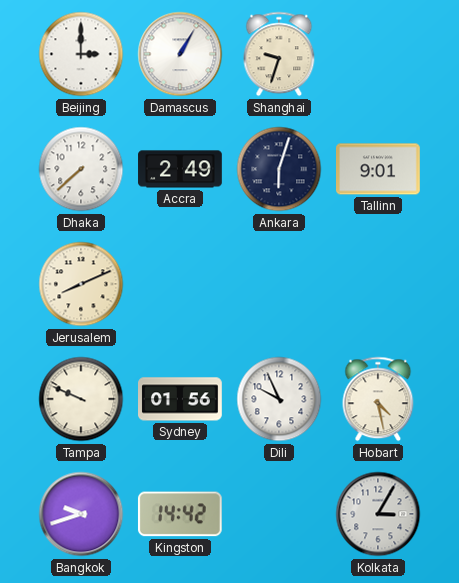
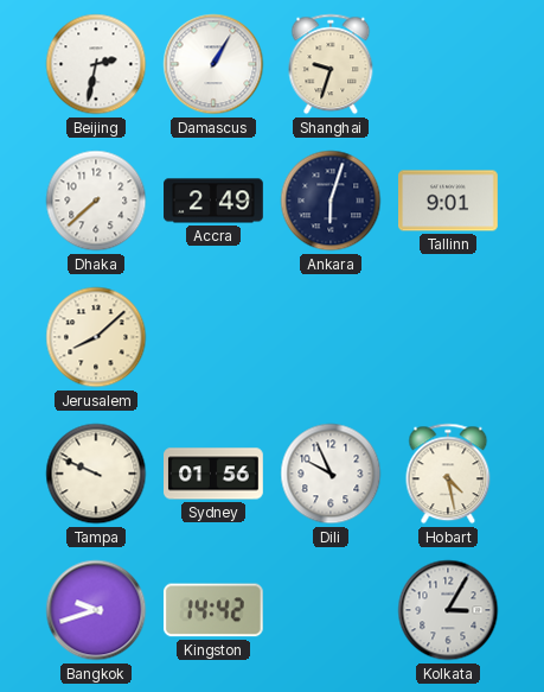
Beijing: 3:00 -> 2:32
Jerusalem: 8:11 -> 8:08
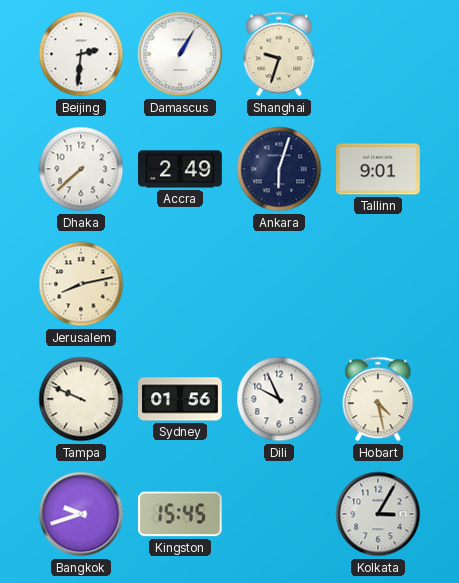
Beijing: 2:32 -> 2:31
Jerusalem: 8:08 -> 8:13
Kingston: 14:42 -> 15:45
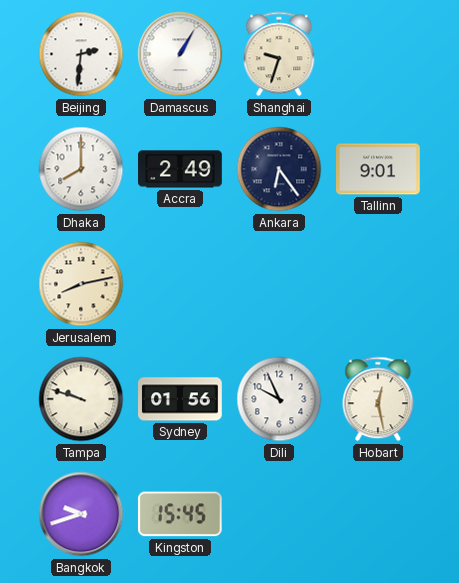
Dhaka: 7:38 -> 8:00
Ankara: 6:03 -> 6:24
Tampa: 9:49 -> 9:48
Hobart: 4:28 -> 12:28
Kolkata: 3:05 -> none
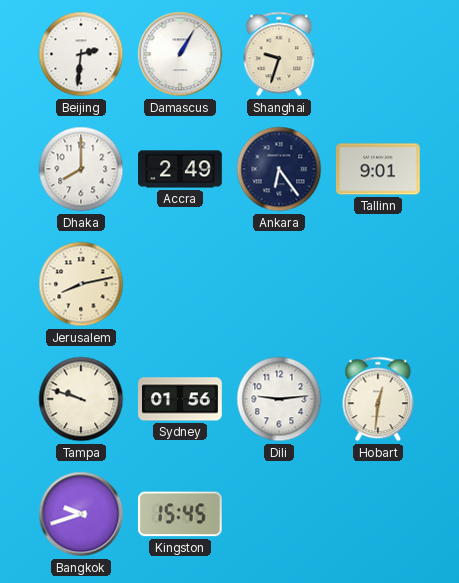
Dili: 9:56 -> 9:14
Hobart: 12:28 -> 12:31
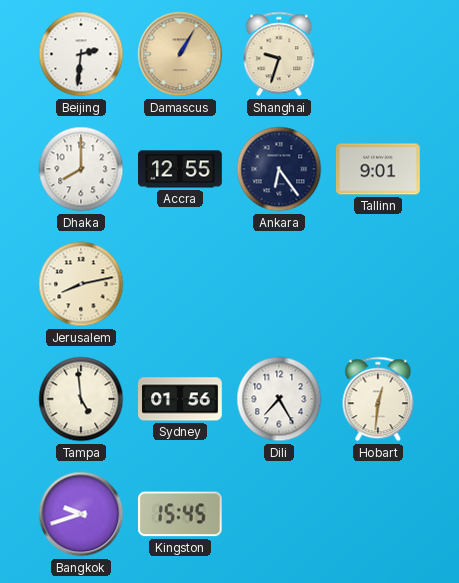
Damascus dial: white -> champagne
Accra: 2:49 -> 12:55
Tampa: 9:48 -> 4:59
Dili: 9:14 -> 7:25
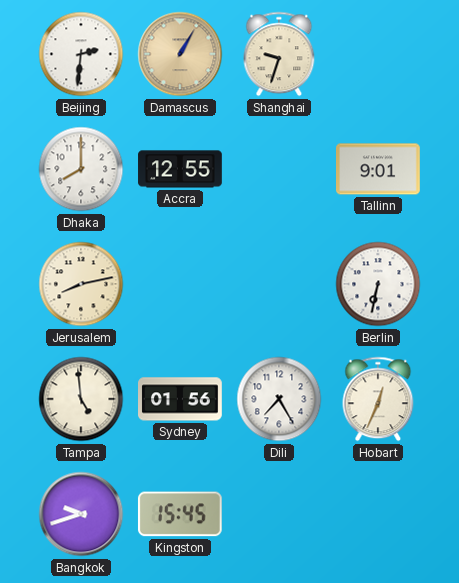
Ankara: 6:24 -> none
Berlin: none -> 6:32
Hobart: 12:31 -> 12:34
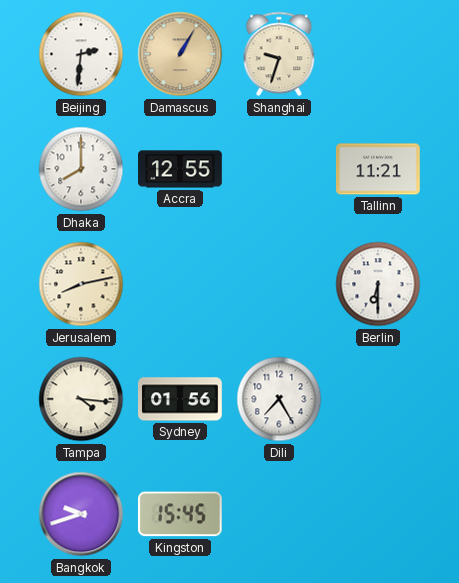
Tallinn: 9:01 -> 11:21
Berlin: 6:32 -> 6:30
Tampa: 4:59 -> 4:16
Hobart: 12:34 -> none
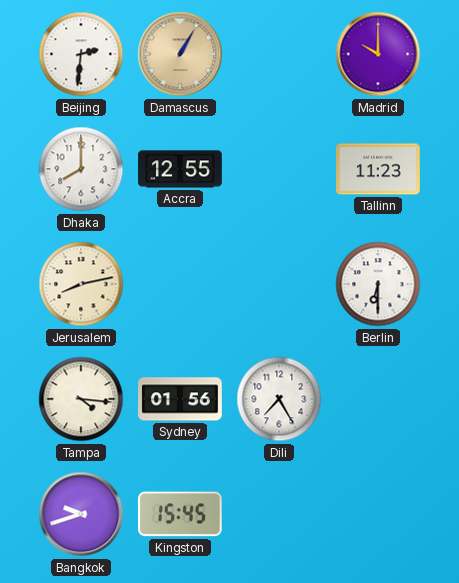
Shanghai: 9:33 -> none
Madrid: none -> 10:00
Tallinn: 11:21 -> 11:23
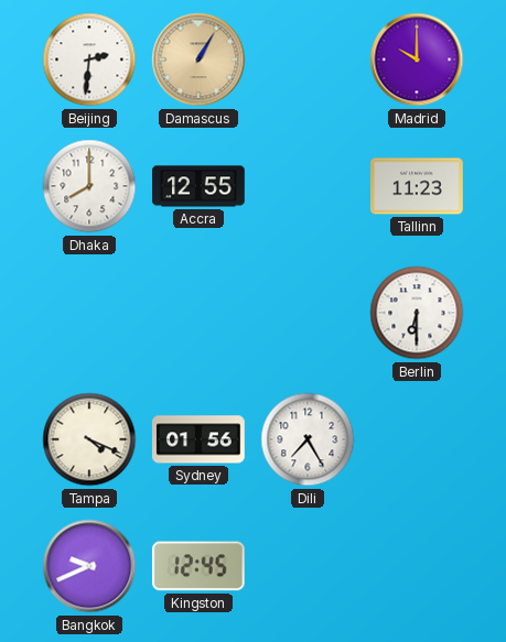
Jerusalem: 8:13 -> none
Tampa: 4:16 -> 4:19
Bangkok: 9:42 -> 9:41
Kingston: 15:45 -> 12:45
